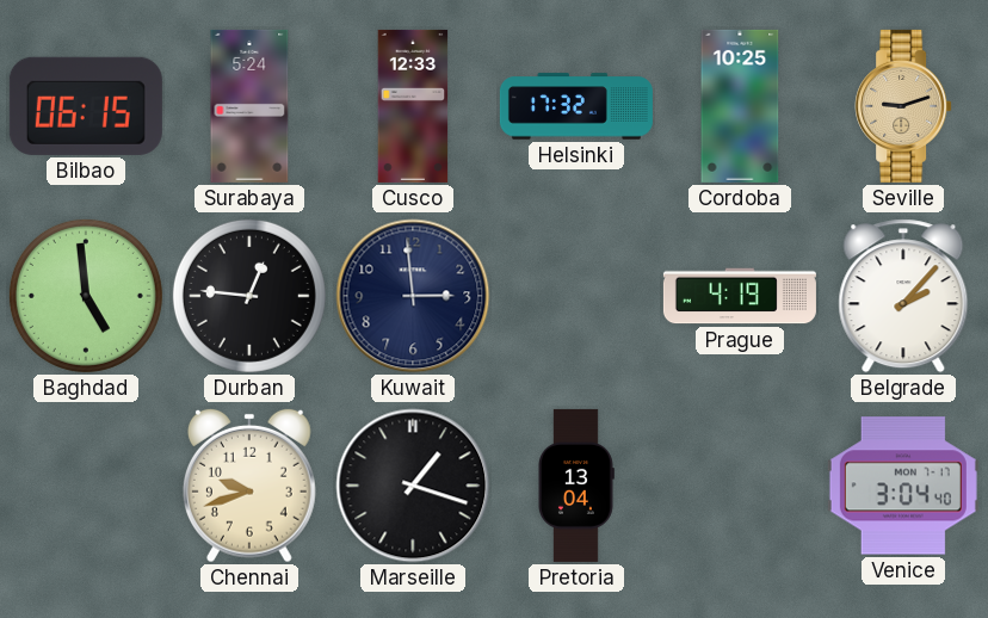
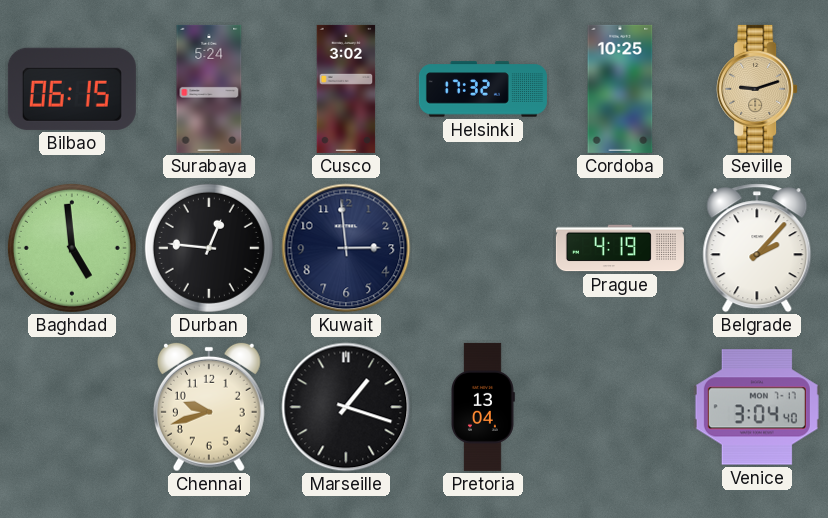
Cusco: 12:33 -> 3:02
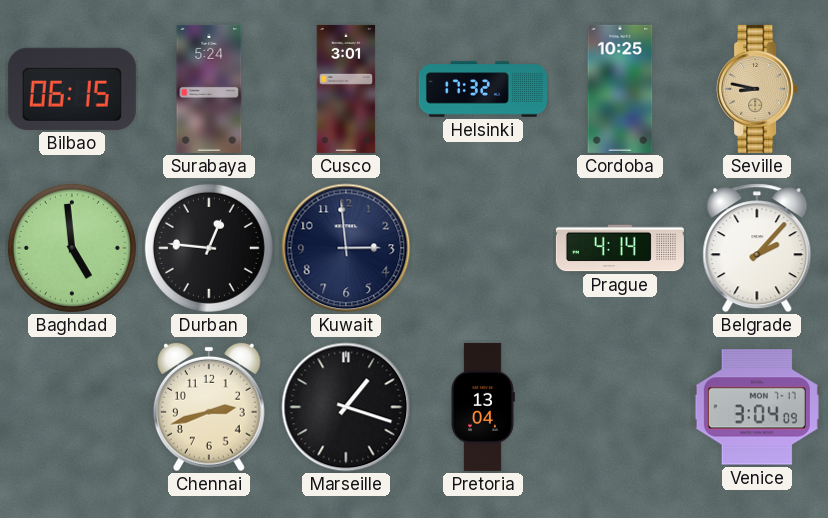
Cusco: 3:02 -> 3:01
Seville: 9:12 -> 8:47
Prague: 4:19 -> 4:14
Chennai: 9:42 -> 2:42
Venice: 3:04:40 -> 3:04:09
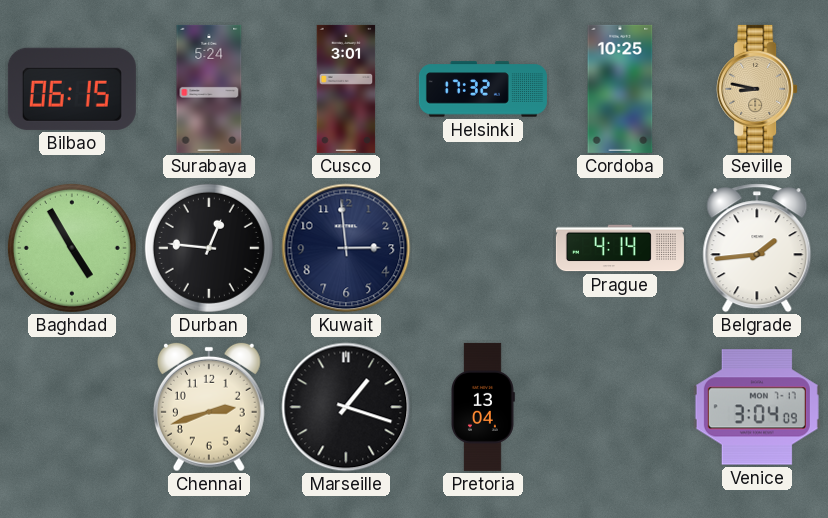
Baghdad: 4:59 -> 4:55
Belgrade: 2:07 -> 1:44
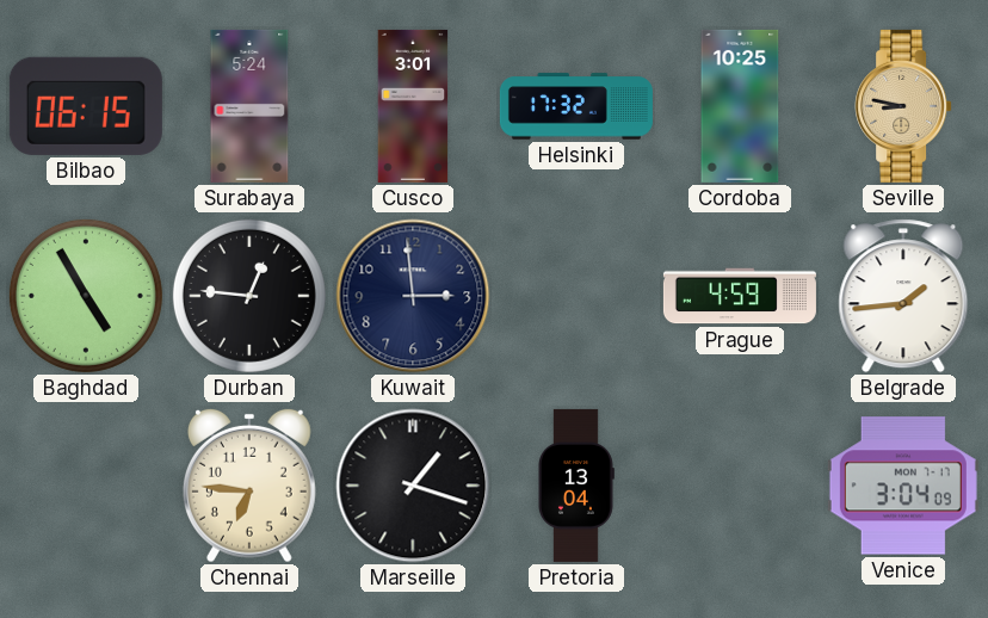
Prague: 4:14 -> 4:59
Chennai: 2:42 -> 6:46
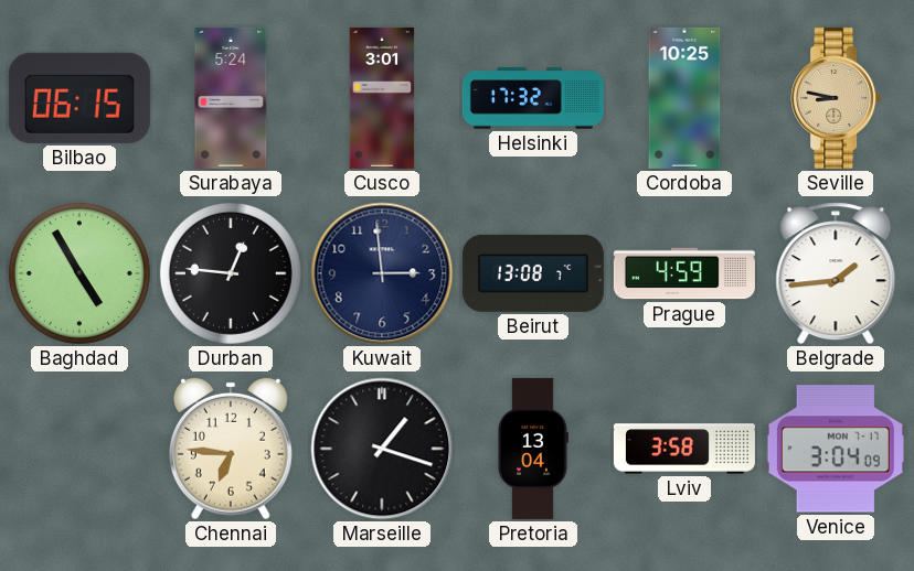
Beirut: none -> 13:08
Lviv: none -> 3:58
